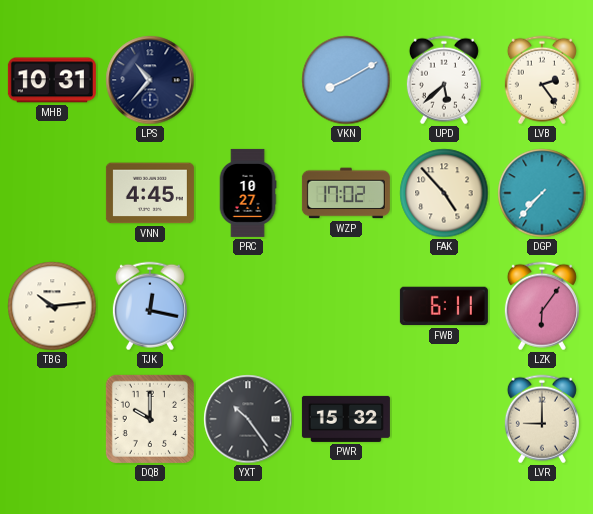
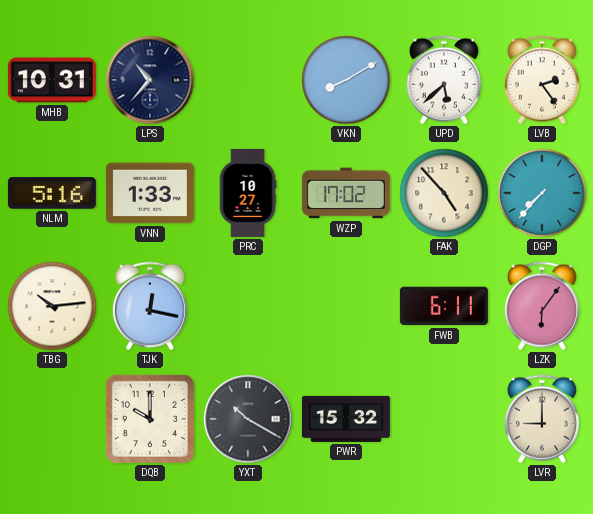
NLM: none -> 5:16
VNN: 4:45 -> 1:33
YXT: 10:24 -> 10:20
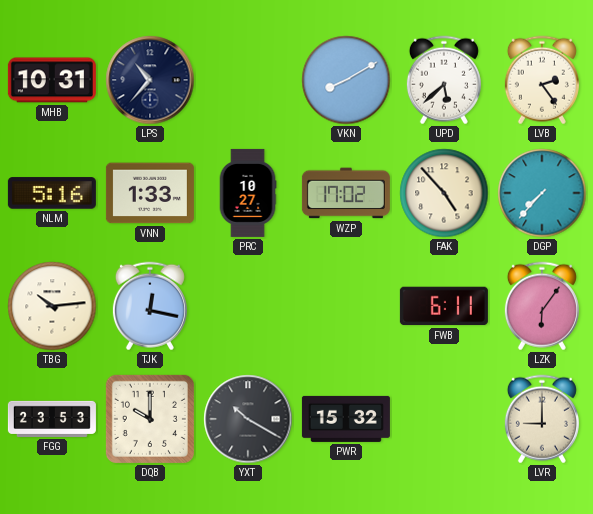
FGG: none -> 23:53
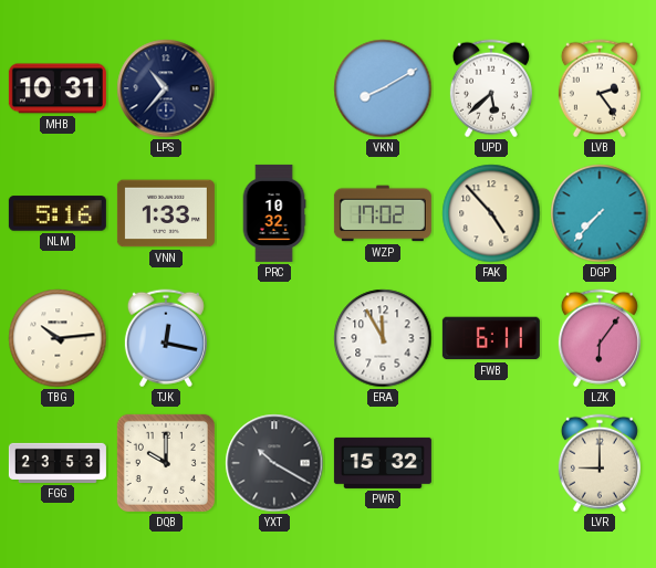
PRC: 10:27 -> 10:32
ERA: none -> 11:55
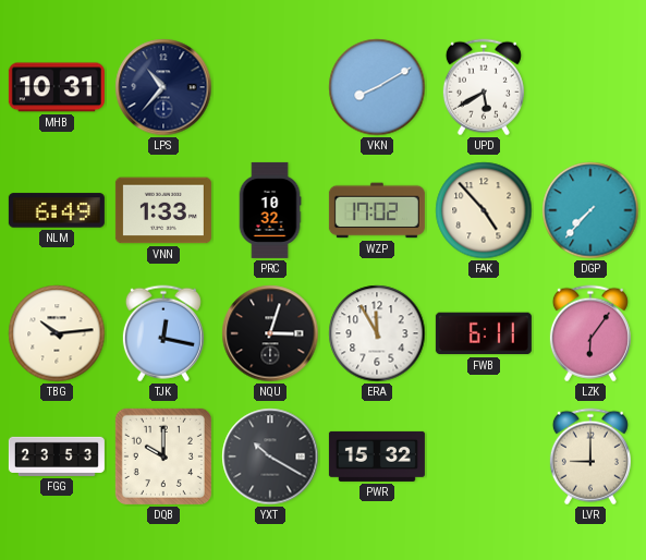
UPD: 5:38 -> 5:40
LVB: 2:24 -> none
NLM: 5:16 -> 6:49
NQU: none -> 3:03
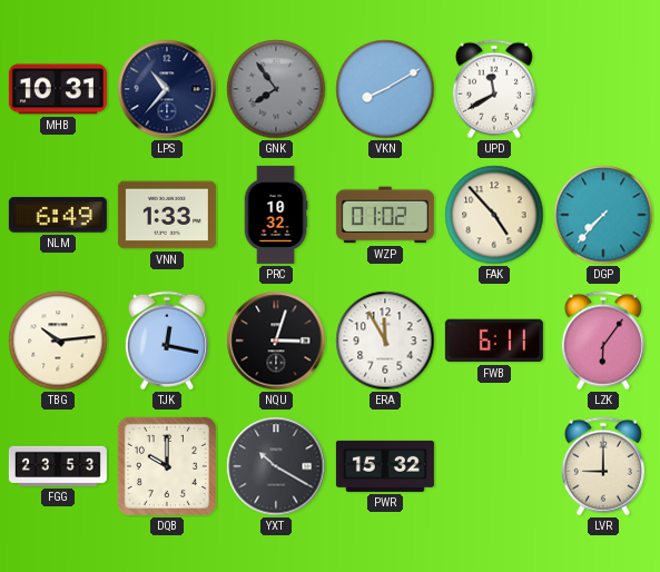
GNK: none -> 7:54
UPD: 5:40 -> 11:40
WZP: 17:02 -> 01:02
